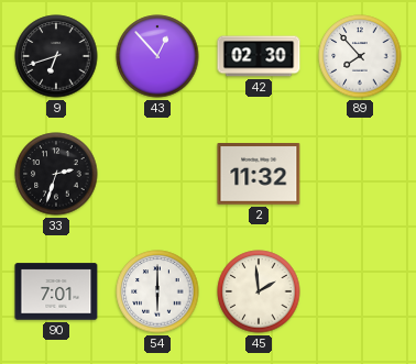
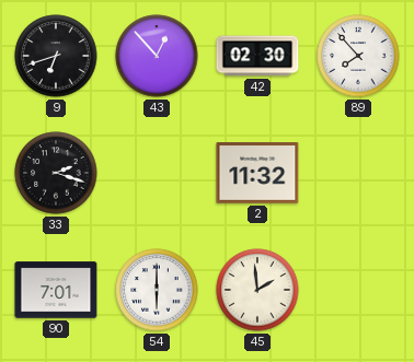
33: 2:33 -> 2:18
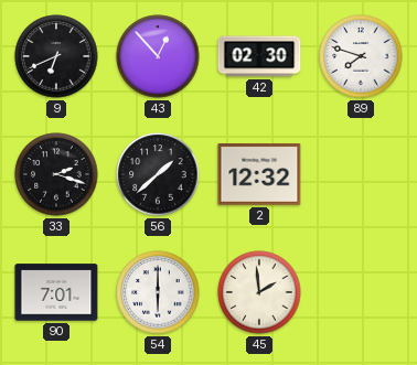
9: 6:42 -> 6:41
89: 7:53 -> 7:48
56: none -> 1:38
2: 11:32 -> 12:32
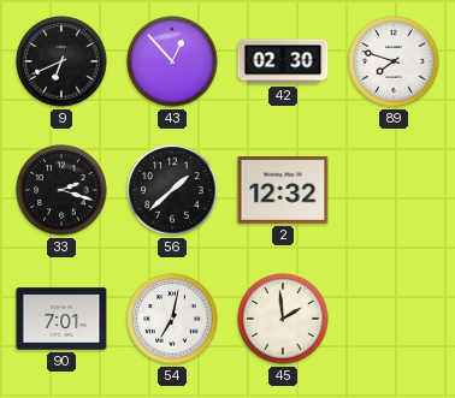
54: 6:00 -> 7:02
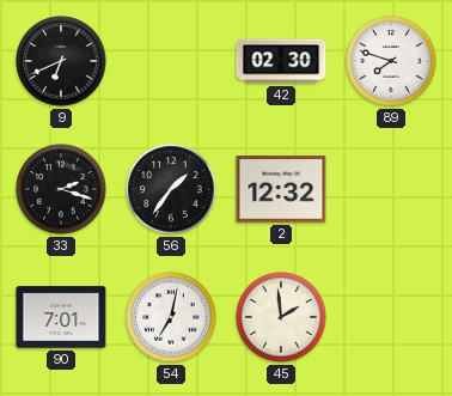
43: 12:53 -> none
56: 1:38 -> 1:36
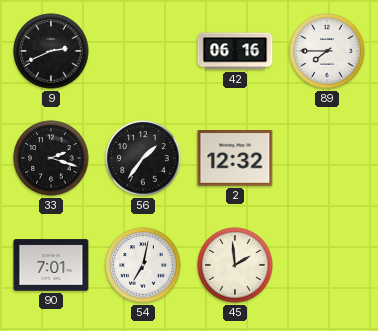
9: 6:41 -> 2:41
42: 02:30 -> 06:16
89: 7:48 -> 7:45
